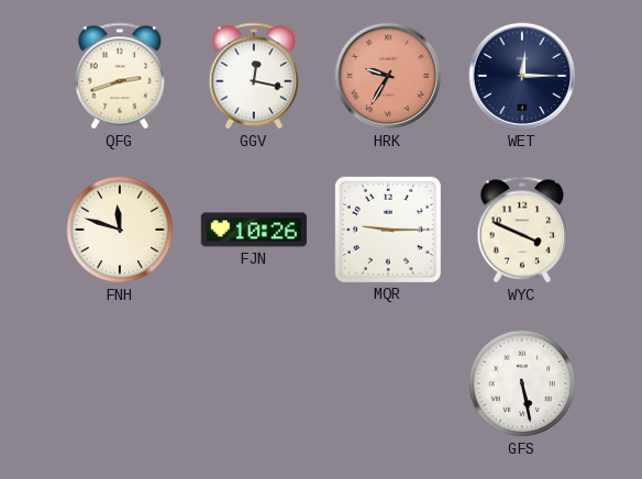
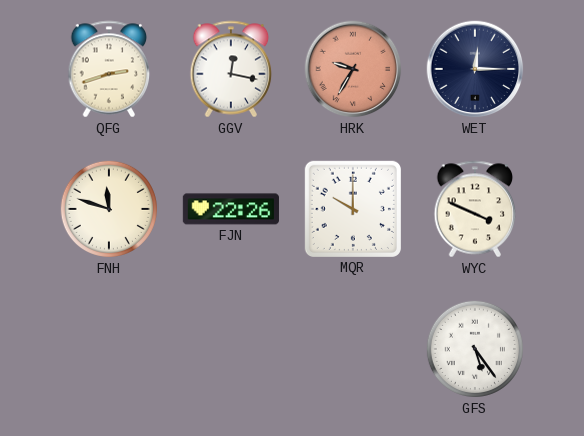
FJN: 10:26 -> 22:26
MQR: 9:15 -> 10:00
GFS: 5:28 -> 5:24
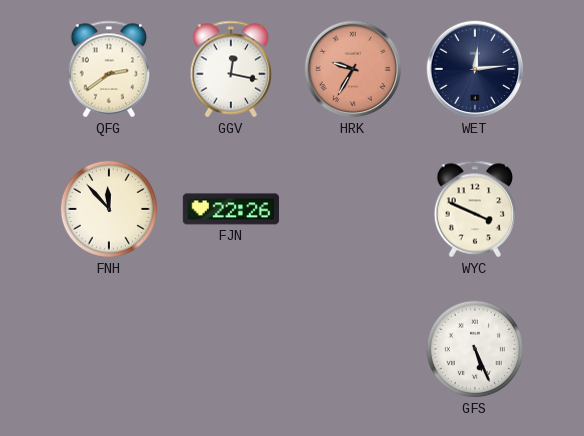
QFG: 2:42 -> 2:39
WET: 12:15 -> 12:14
FNH: 11:48 -> 11:53
MQR: 10:00 -> none
GFS: 5:24 -> 5:26
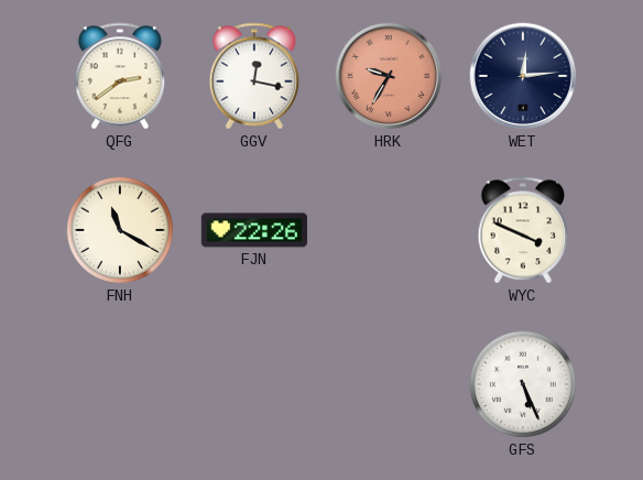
FNH: 11:53 -> 11:20
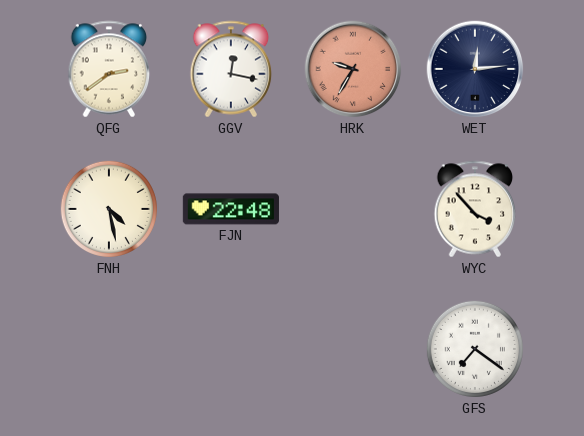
FNH: 11:20 -> 4:28
FJN: 22:26 -> 22:48
WYC: 3:49 -> 3:53
GFS: 5:26 -> 7:21
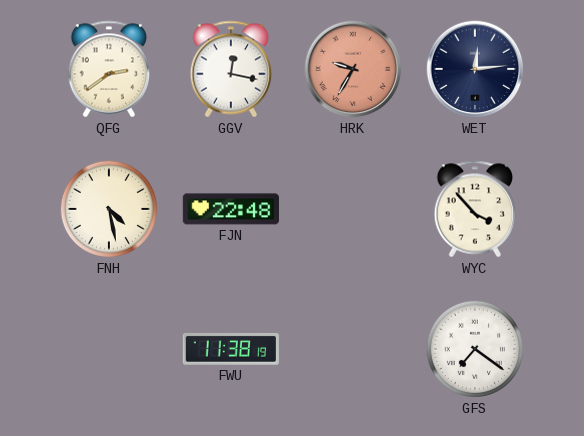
FWU: none -> 11:38
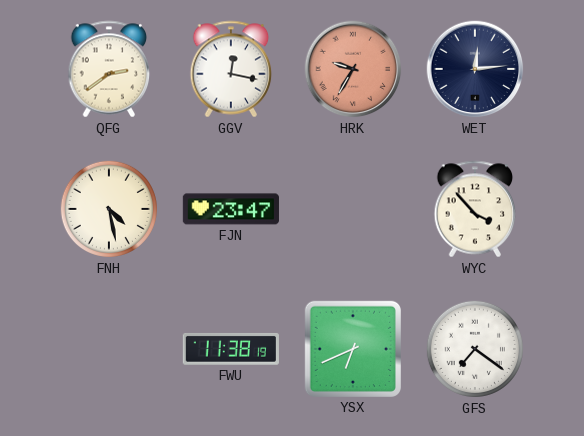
FJN: 22:48 -> 23:47
YSX: none -> 6:41
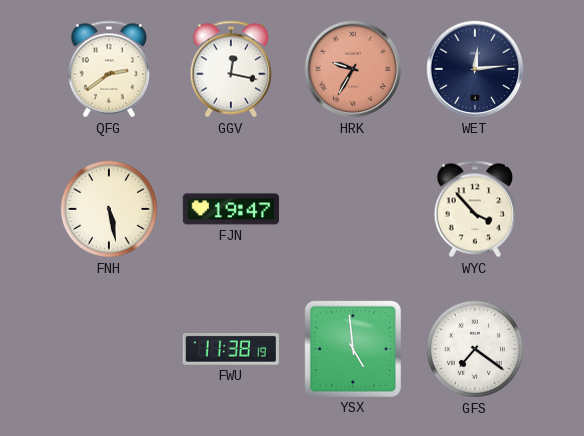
FNH: 4:28 -> 5:28
FJN: 23:47 -> 19:47
YSX: 6:41 -> 4:59
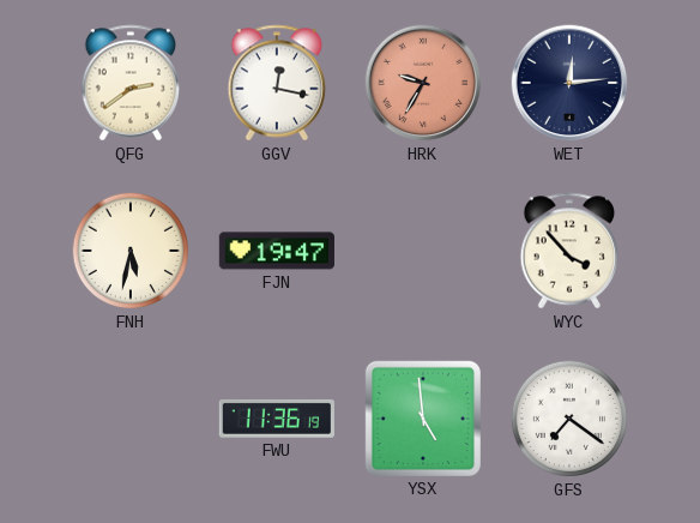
FNH: 5:28 -> 5:32
FWU: 11:38 -> 11:36
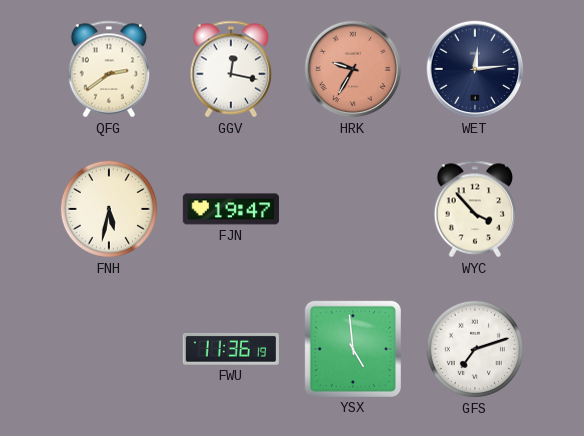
GFS: 7:21 -> 7:12
